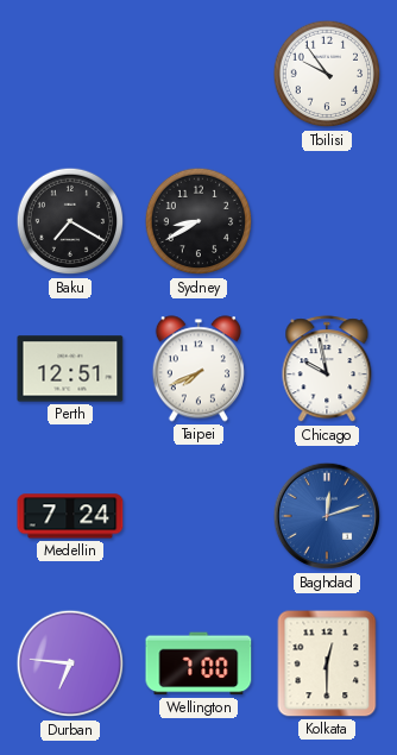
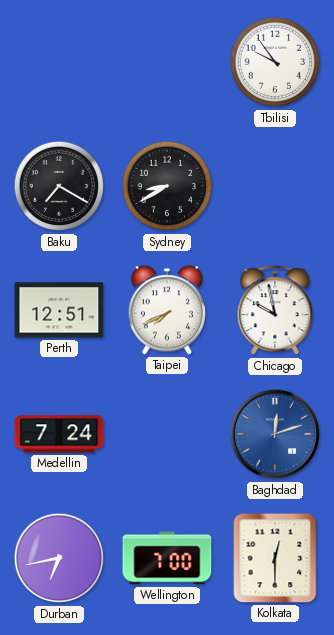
Durban: 6:46 -> 6:43
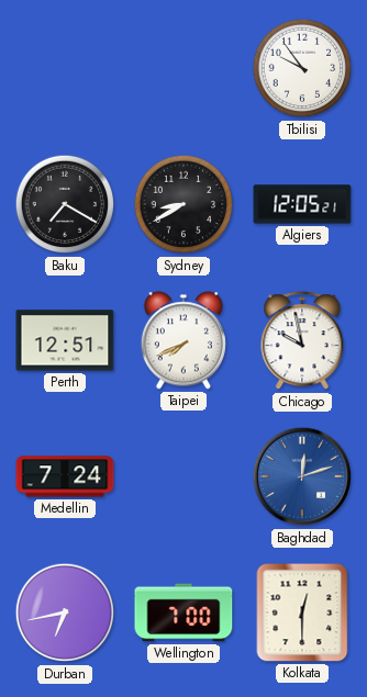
Algiers: none -> 12:05
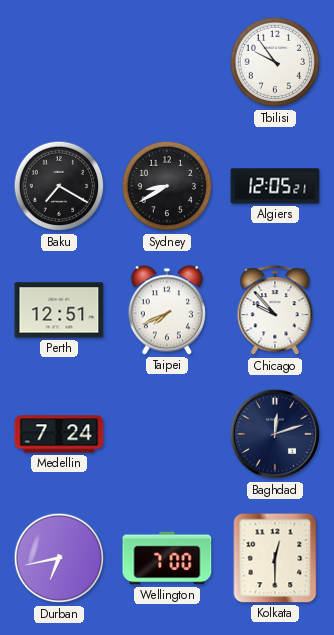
Chicago: 9:58 -> 9:53
Baghdad dial: blue -> navy
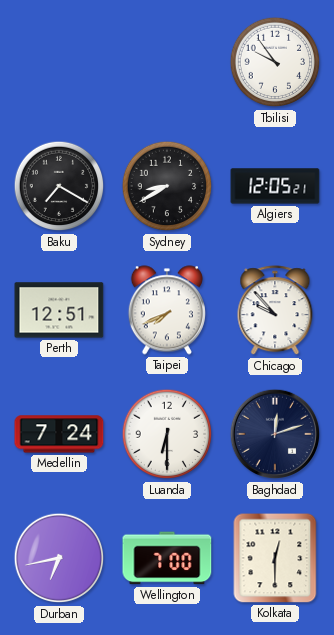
Luanda: none -> 6:30
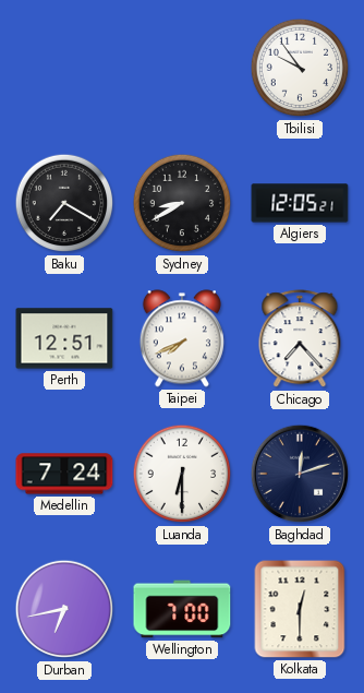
Chicago: 9:53 -> 7:23
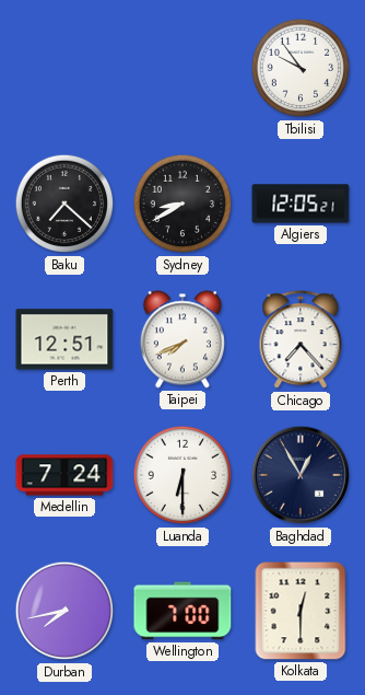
Baku: 7:20 -> 7:22
Baghdad: 12:12 -> 12:55
Durban: 6:43 -> 7:43
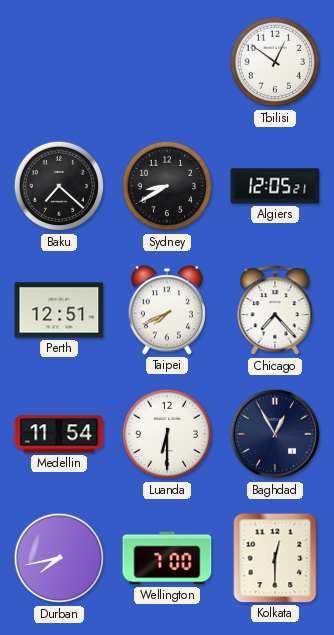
Tbilisi: 9:54 -> 12:51
Medellin: 7:24 -> 11:54
